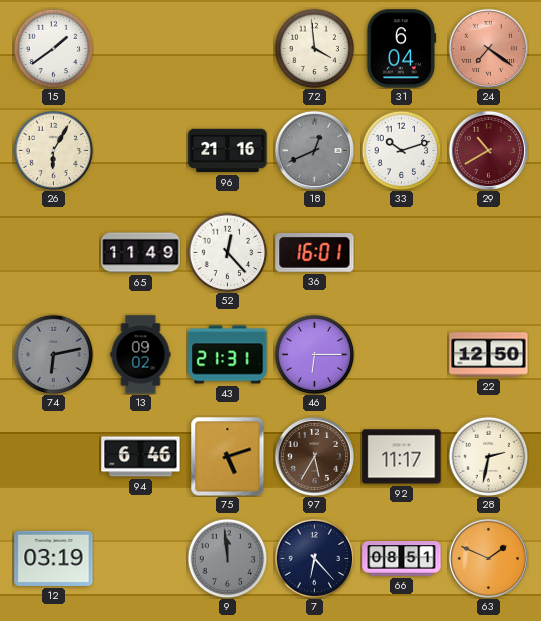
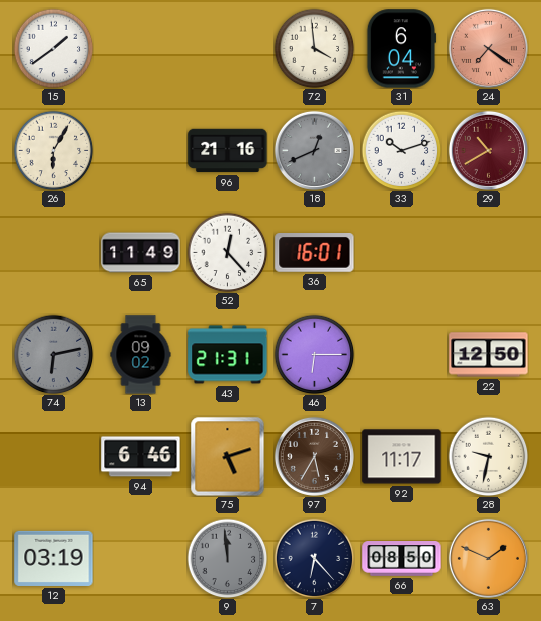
28: 2:32 -> 9:32
66: 08:51 -> 08:50
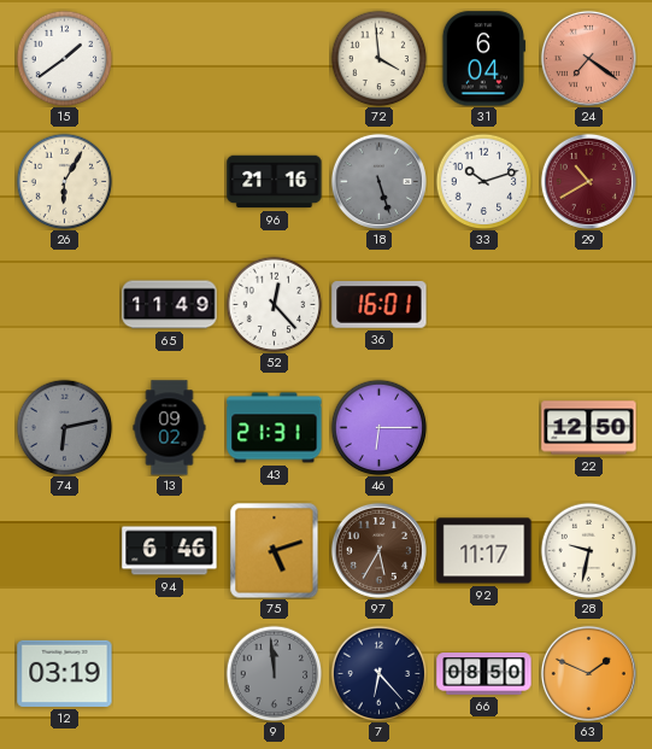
18: 12:41 -> 5:27
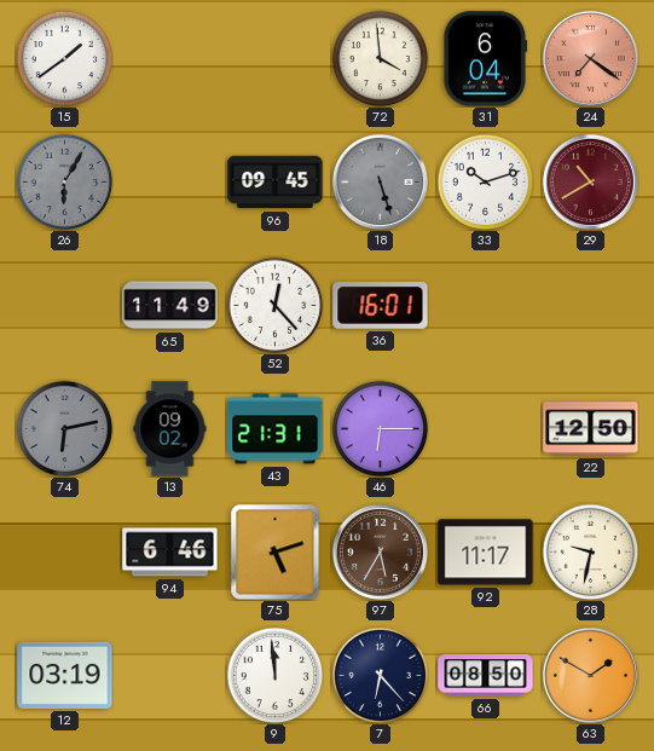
26 dial: cream -> grey
96: 21:16 -> 09:45
9 dial: grey -> white
63: 1:49 -> 1:50
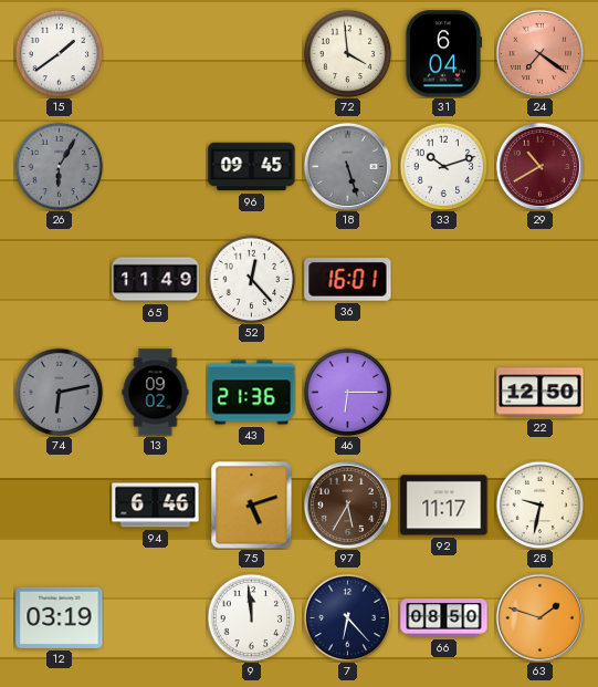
43: 21:31 -> 21:36
63: 1:50 -> 1:48
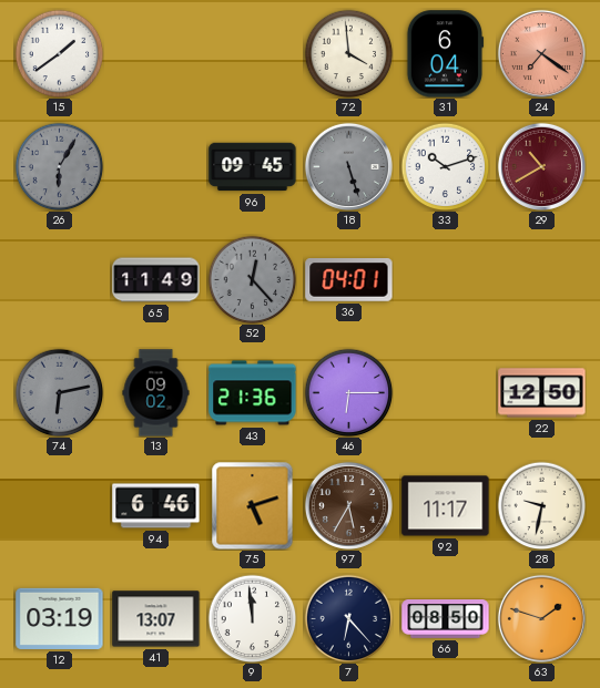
52 dial: white -> grey
36: 16:01 -> 04:01
41: none -> 13:07
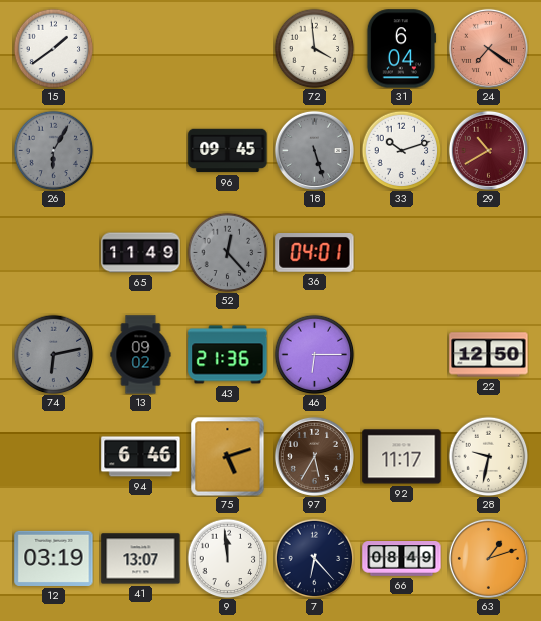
66: 08:50 -> 08:49
63: 1:48 -> 1:12
